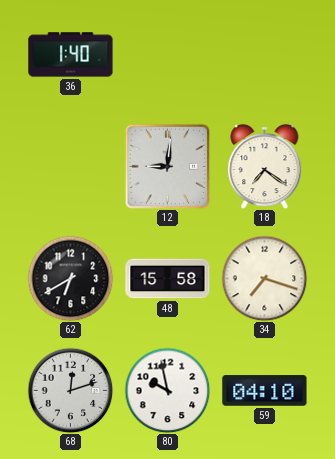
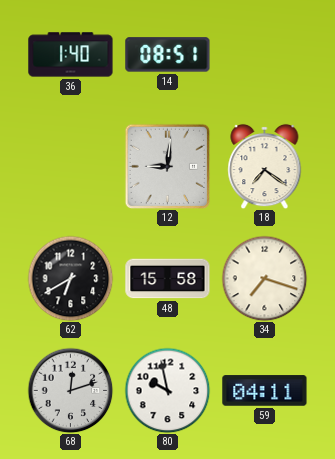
14: none -> 08:51
59: 04:10 -> 04:11
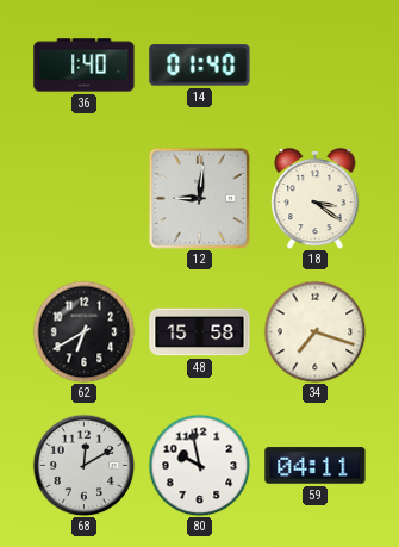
14: 08:51 -> 01:40
18: 7:21 -> 3:21
68: 12:12 -> 12:10
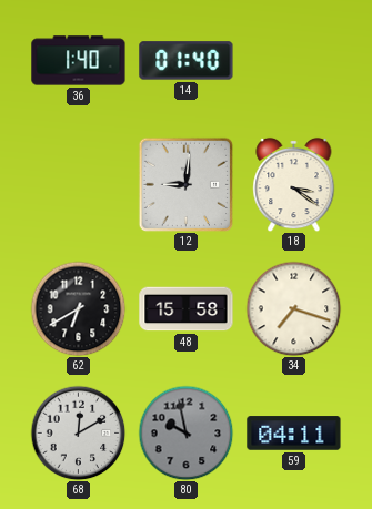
80 dial: white -> grey
